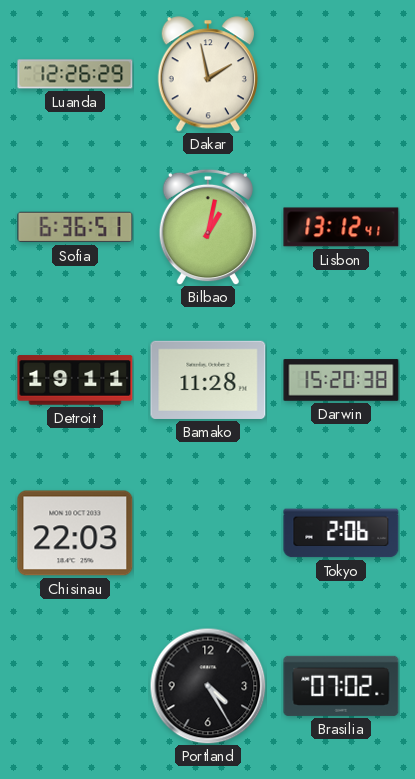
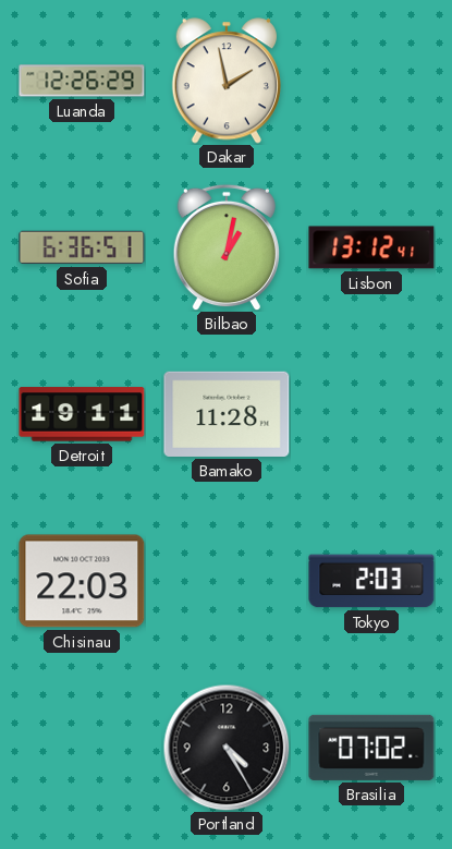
Darwin: 15:20 -> none
Tokyo: 2:06 -> 2:03
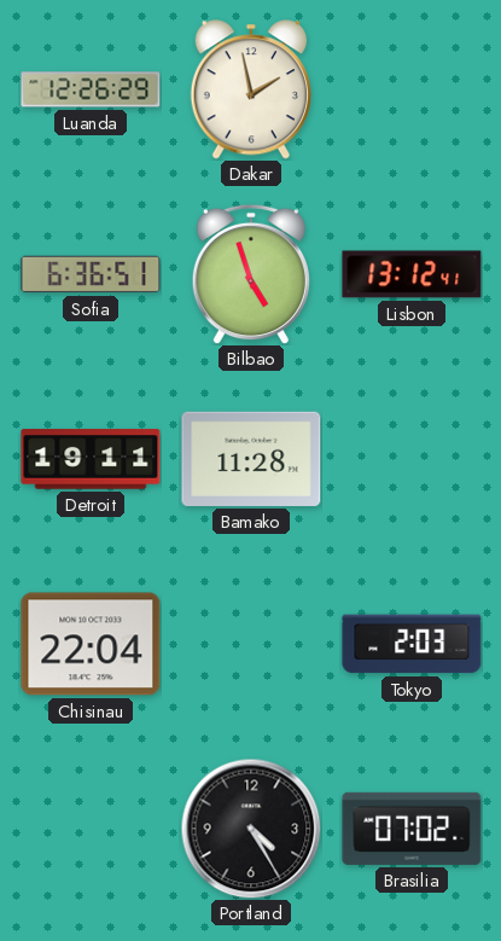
Bilbao: 1:02 -> 4:57
Chisinau: 22:03 -> 22:04
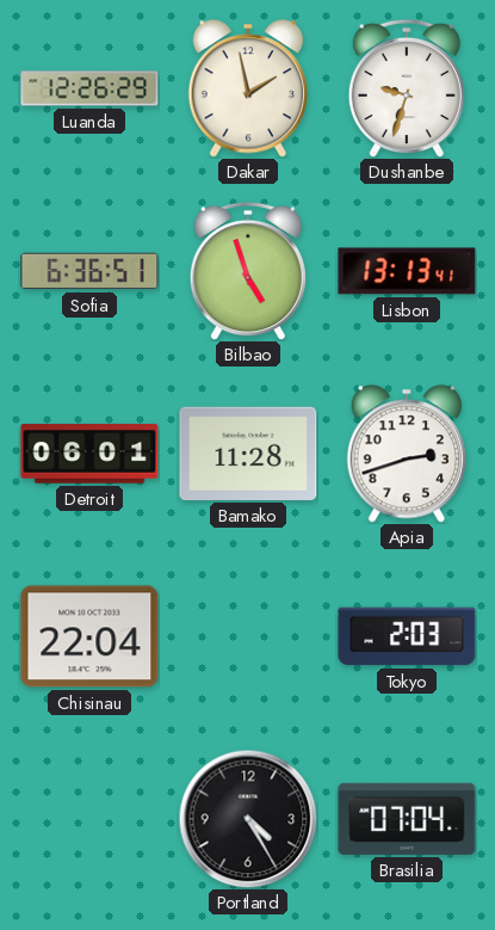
Dushanbe: none -> 9:33
Lisbon: 13:12 -> 13:13
Detroit: 19:11 -> 06:01
Apia: none -> 2:42
Brasilia: 07:02 -> 07:04
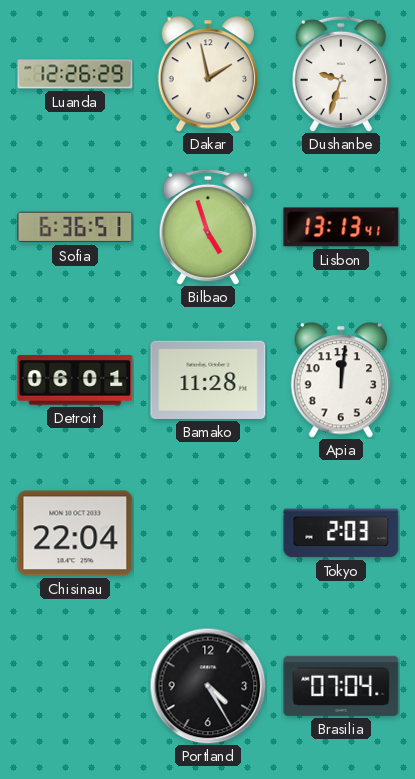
Apia: 2:42 -> 12:01
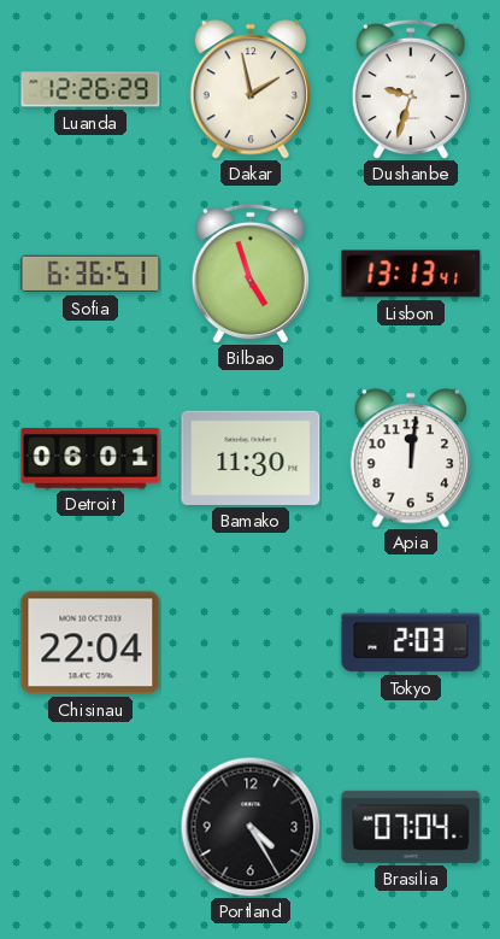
Bamako: 11:28 -> 11:30
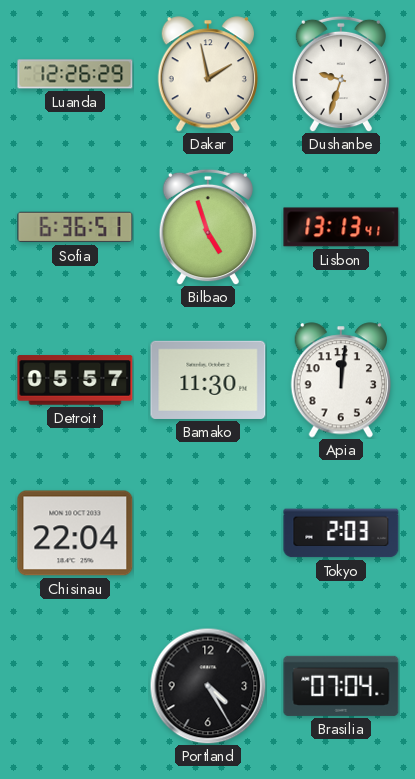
Detroit: 06:01 -> 05:57
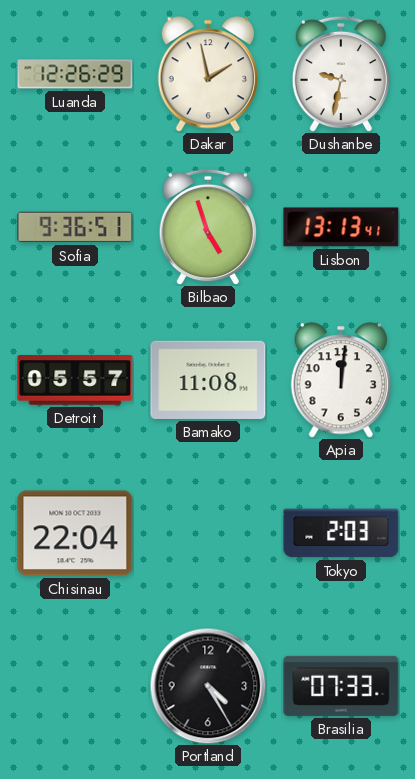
Dushanbe: 9:33 -> 9:32
Sofia: 6:36 -> 9:36
Bamako: 11:30 -> 11:08
Brasilia: 07:04 -> 07:33
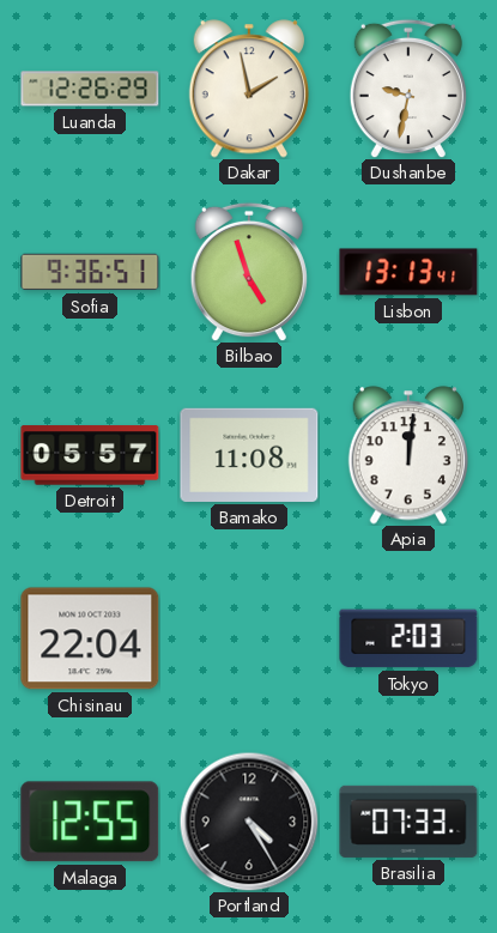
Malaga: none -> 12:55
